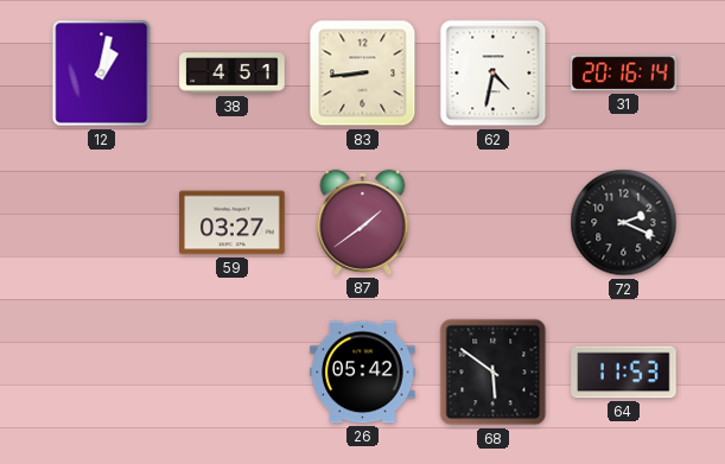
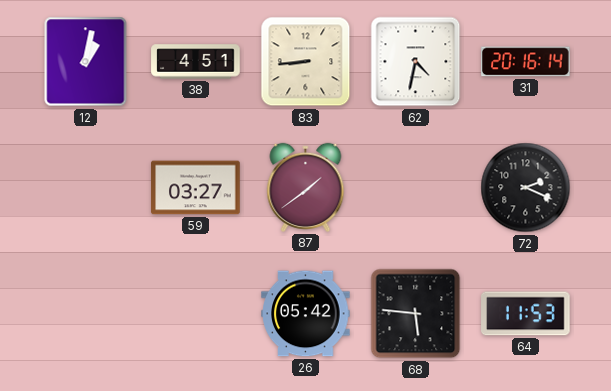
68: 5:51 -> 5:46
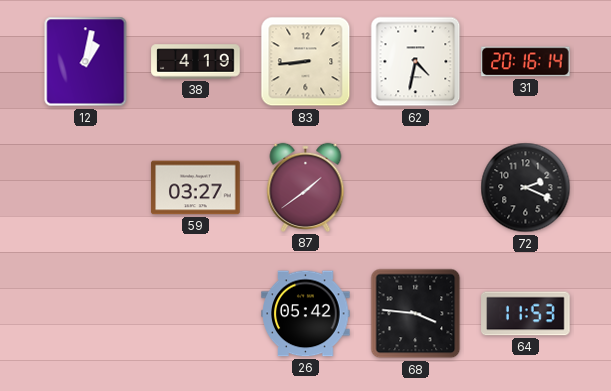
38: 4:51 -> 4:19
68: 5:46 -> 3:46
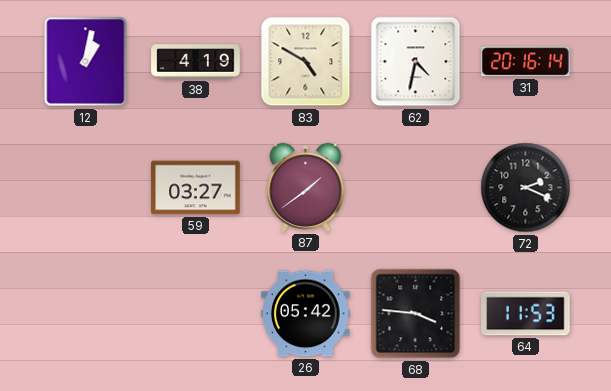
83: 8:44 -> 4:50
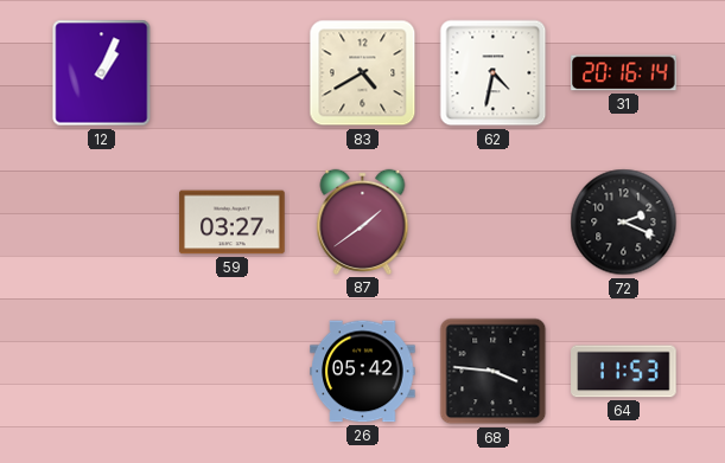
12: 1:02 -> 1:04
38: 4:19 -> none
83: 4:50 -> 4:40
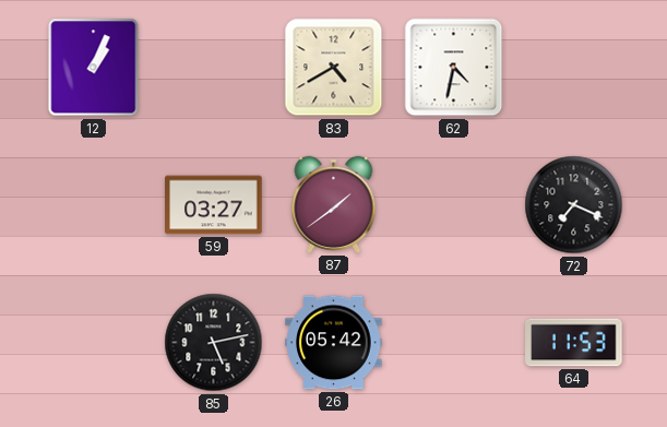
31: 20:16 -> none
72: 2:19 -> 7:19
85: none -> 5:13
68: 3:46 -> none
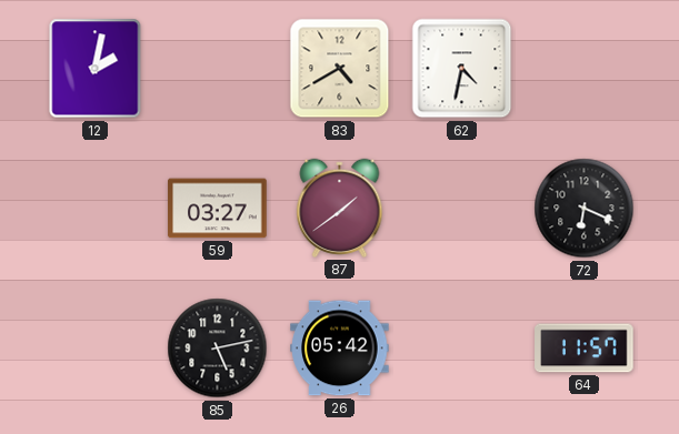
12: 1:04 -> 2:02
72: 7:19 -> 6:19
64: 11:53 -> 11:57
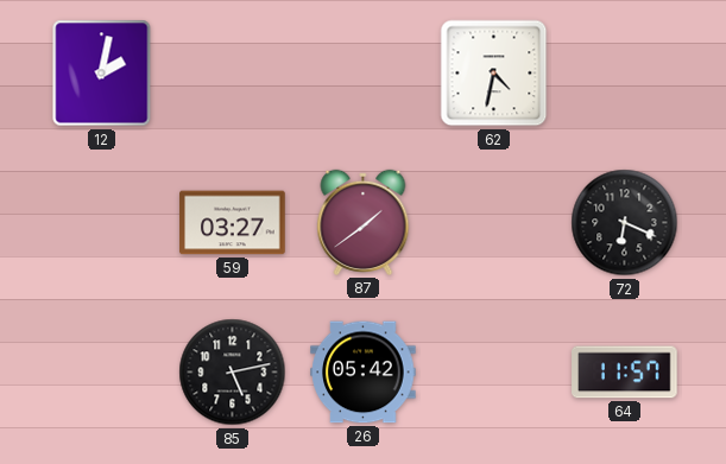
83: 4:40 -> none
